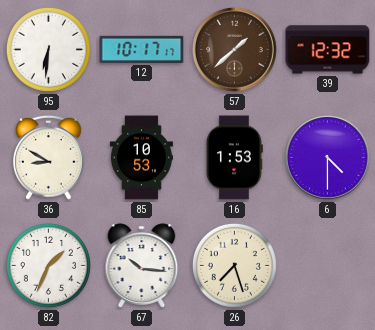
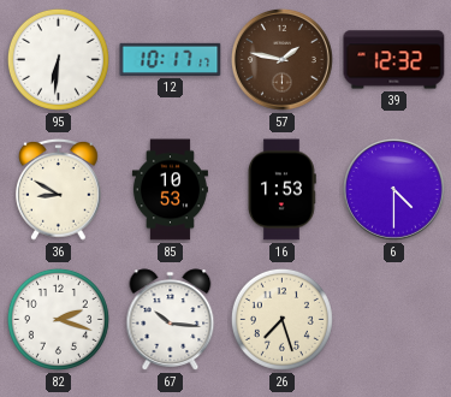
57: 1:38 -> 1:47
82: 1:34 -> 2:18
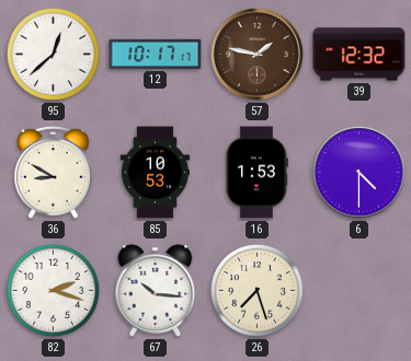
95: 6:31 -> 12:38
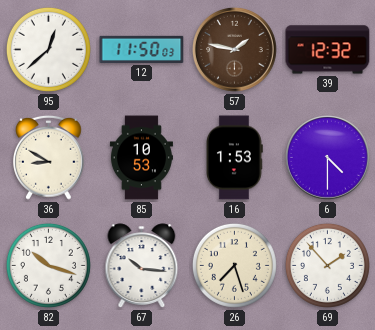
12: 10:17 -> 11:50
82: 2:18 -> 10:18
69: none -> 1:53
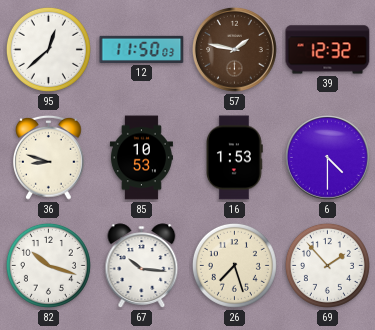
36: 8:50 -> 8:48
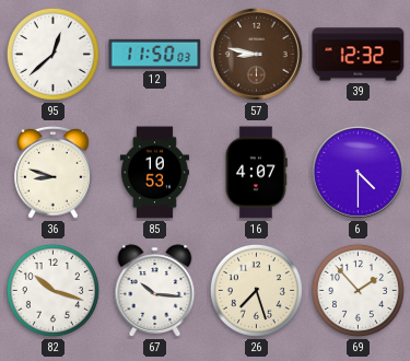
57: 1:47 -> 8:47
16: 1:53 -> 4:07
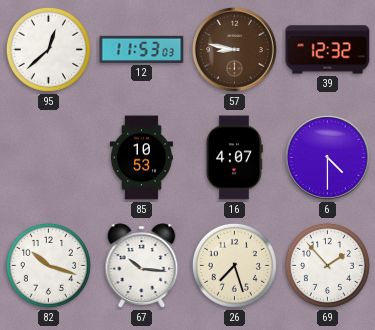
12: 11:50 -> 11:53
36: 8:48 -> none
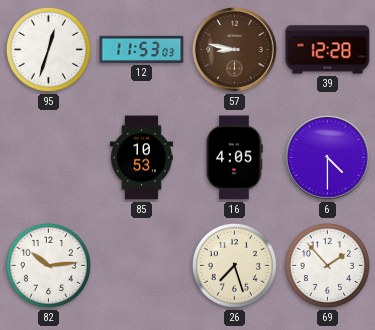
95: 12:38 -> 12:33
39: 12:32 -> 12:28
16: 4:07 -> 4:05
82: 10:18 -> 10:14
67: 10:16 -> none
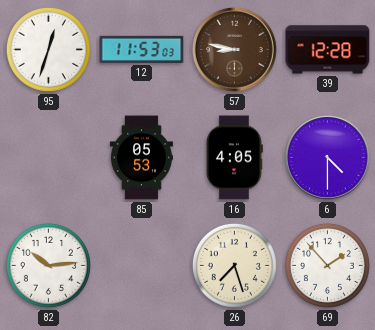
85: 10:53 -> 05:53
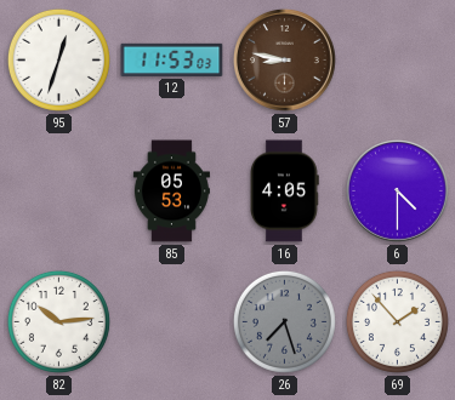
39: 12:28 -> none
26 dial: cream -> grey
